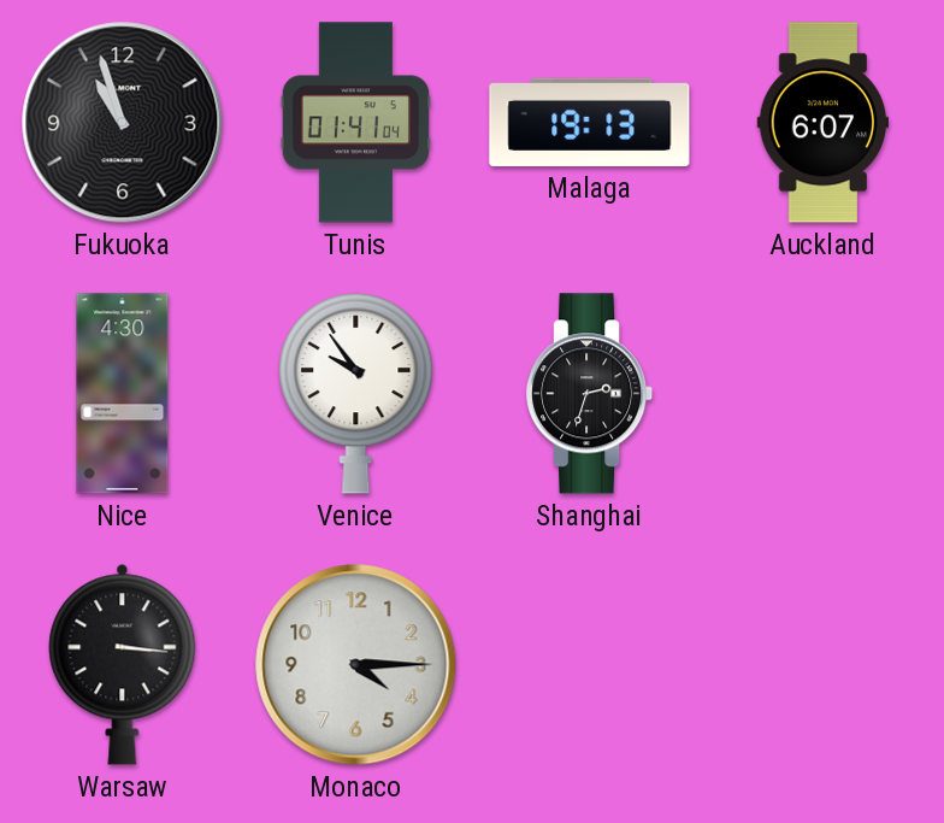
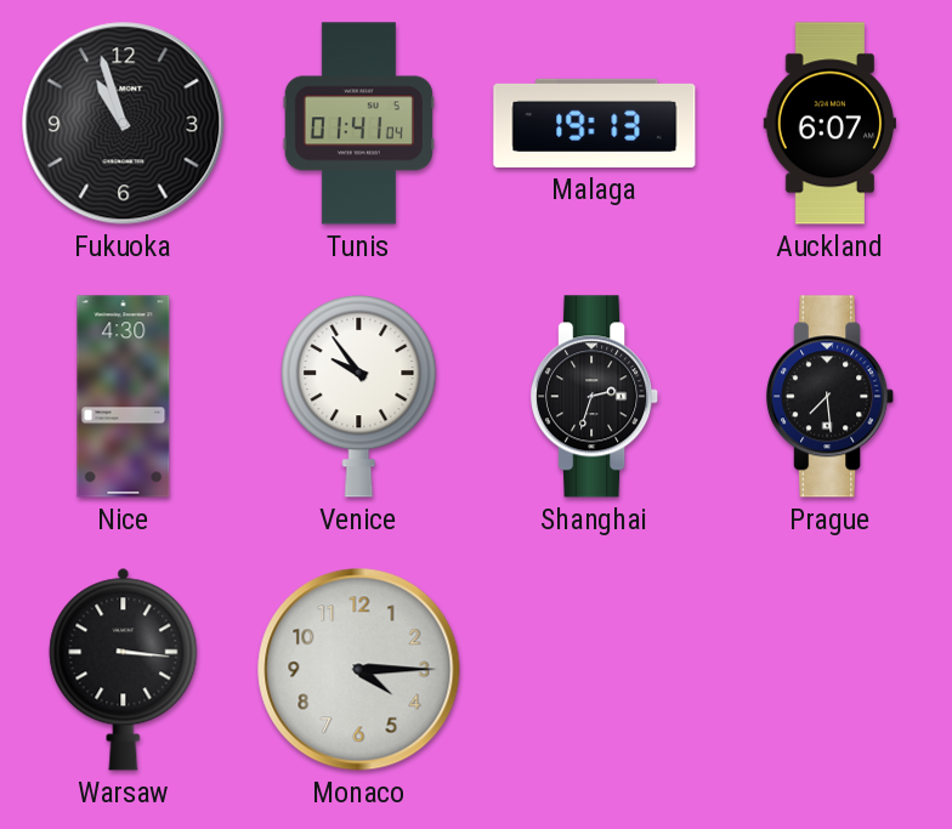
Prague: none -> 7:29
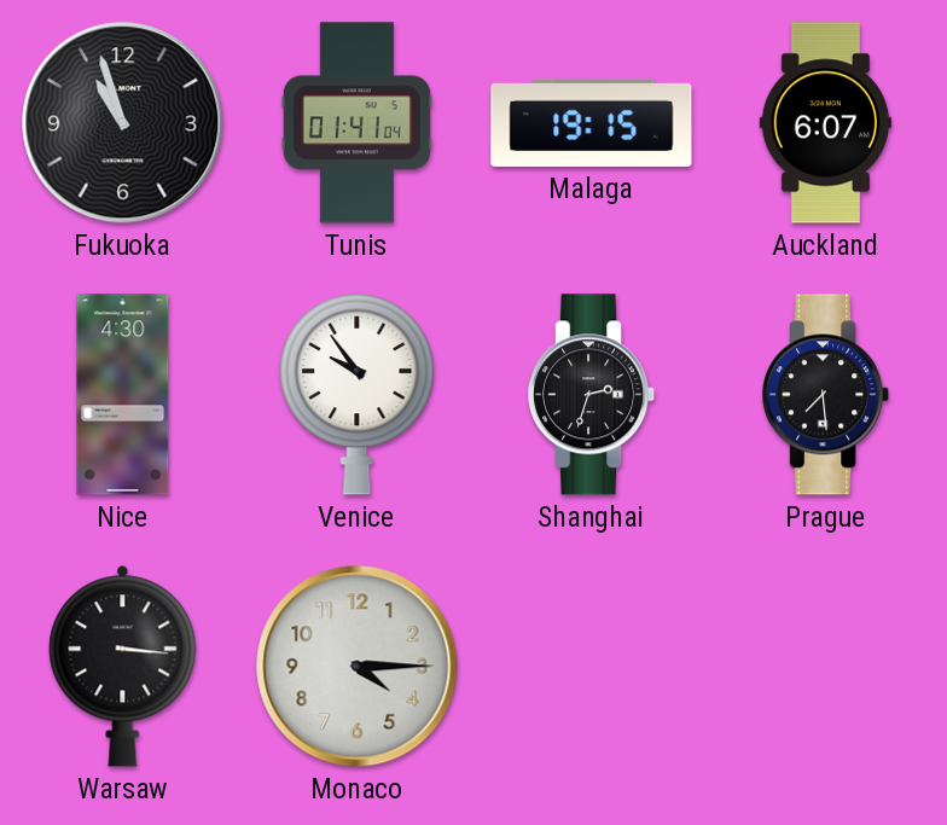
Malaga: 19:13 -> 19:15
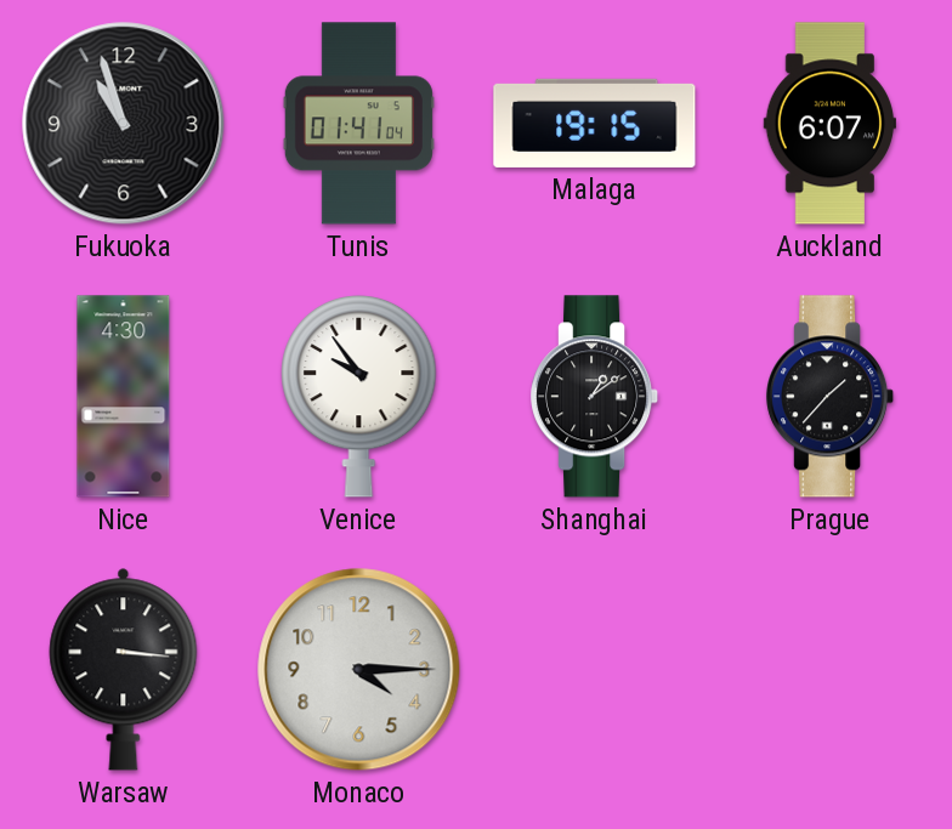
Shanghai: 2:33 -> 1:09
Prague: 7:29 -> 1:37
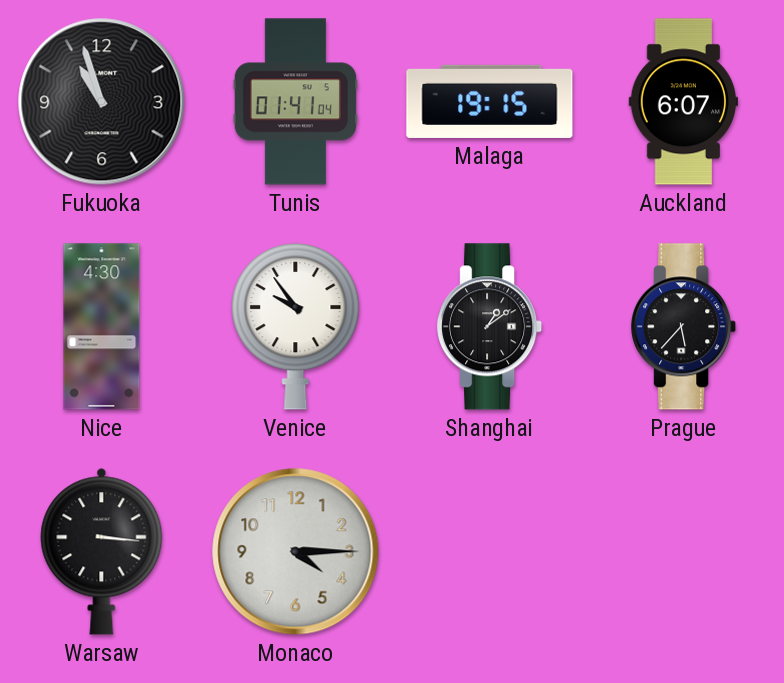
Prague: 1:37 -> 5:37
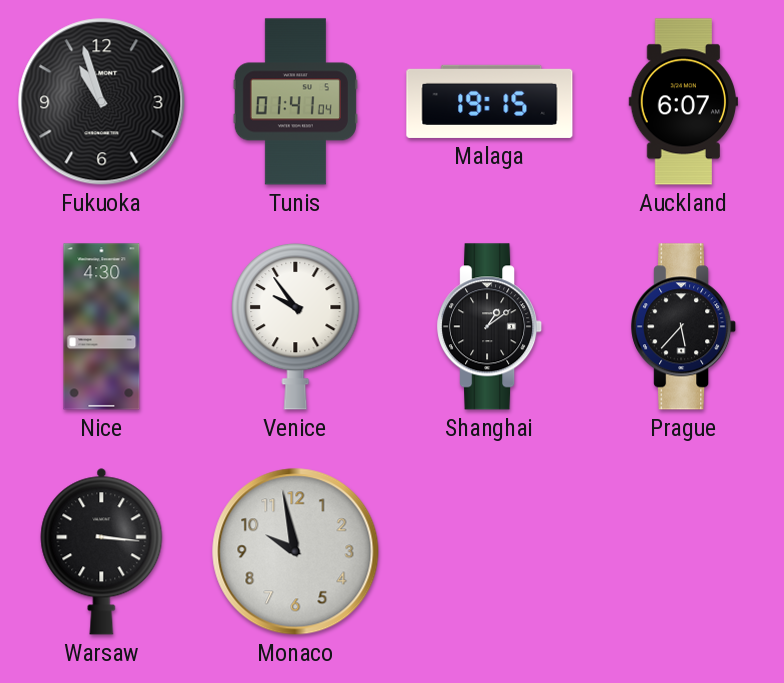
Monaco: 4:15 -> 9:58
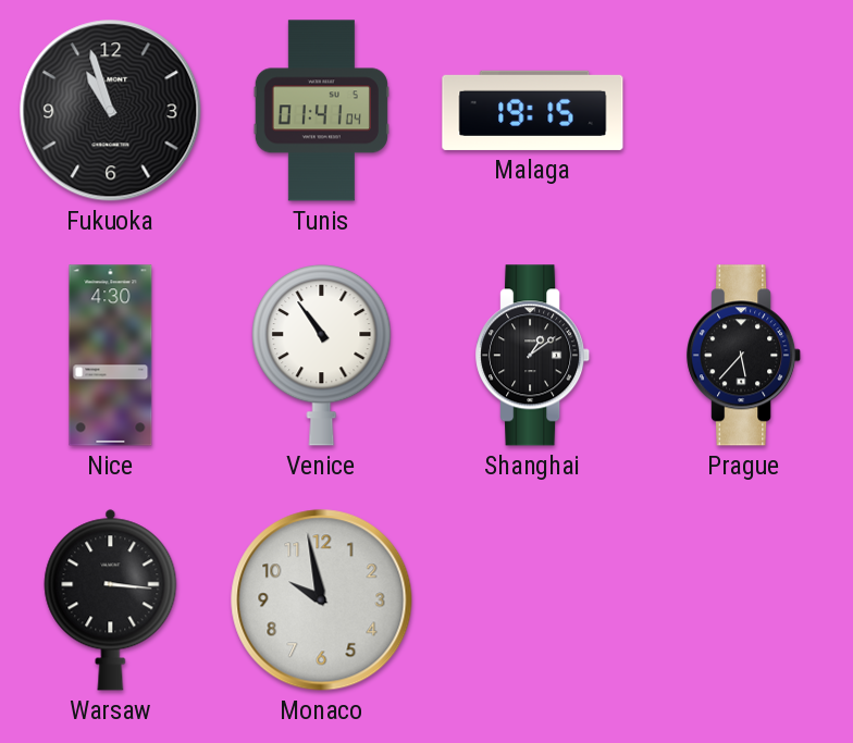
Auckland: 6:07 -> none
Venice: 9:54 -> 10:54
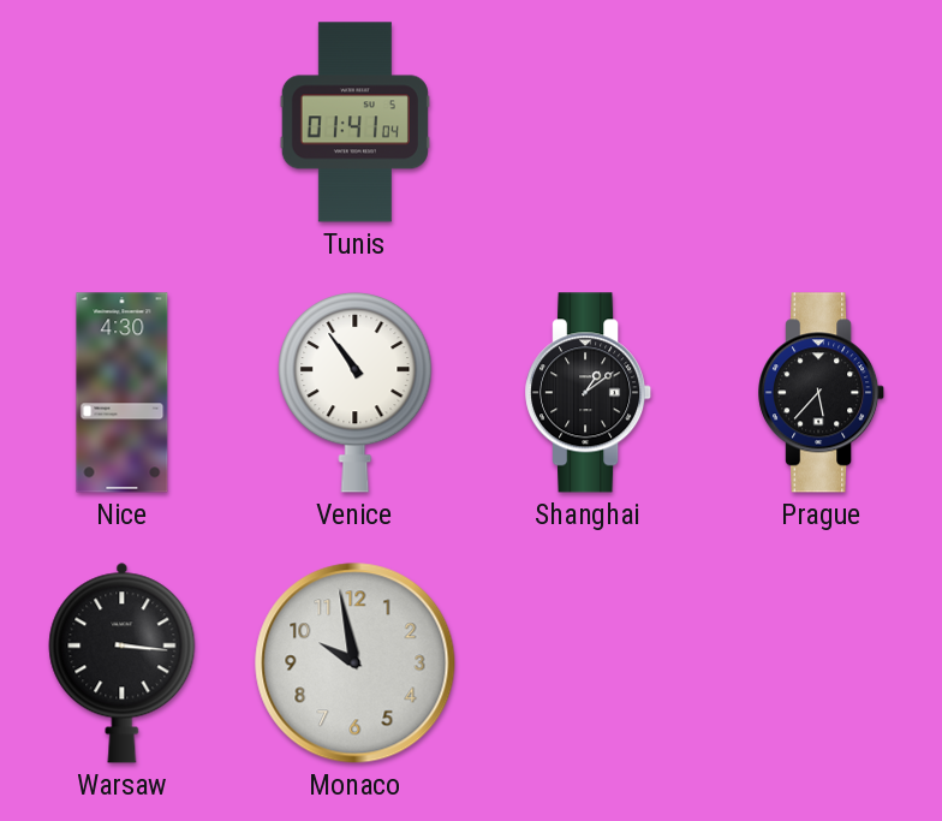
Fukuoka: 10:57 -> none
Malaga: 19:15 -> none
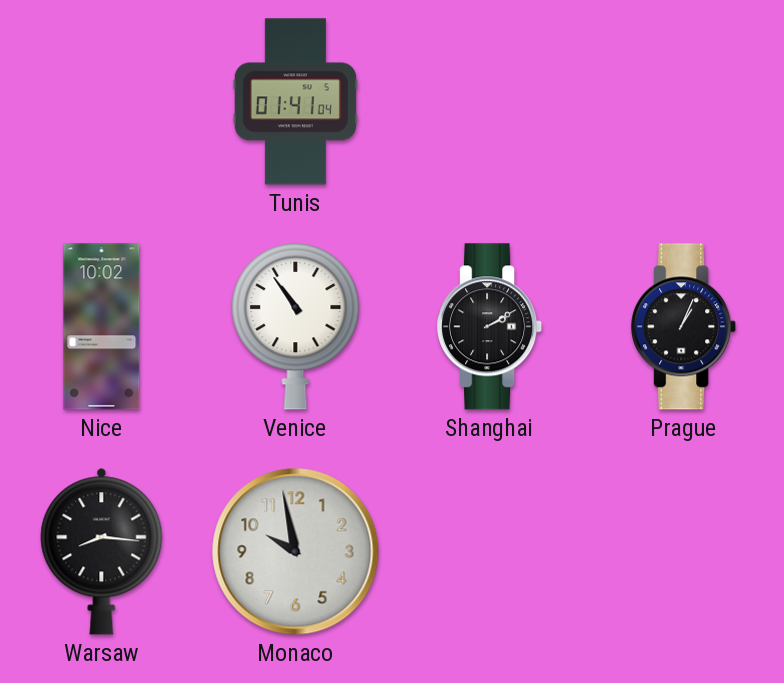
Nice: 4:30 -> 10:02
Shanghai: 1:09 -> 2:10
Prague: 5:37 -> 1:04
Warsaw: 3:16 -> 8:16
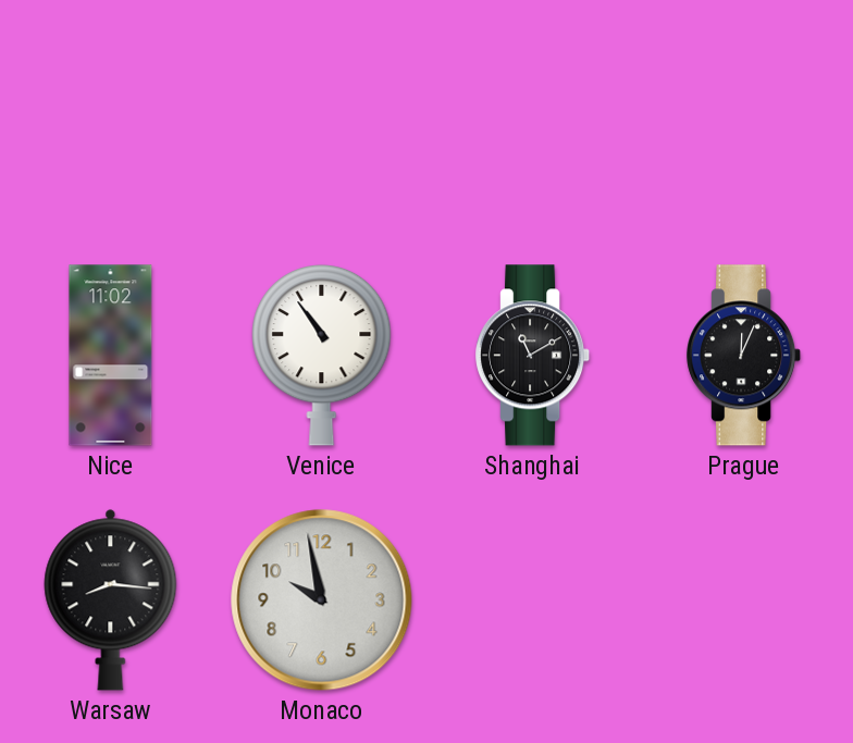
Tunis: 01:41 -> none
Nice: 10:02 -> 11:02
Shanghai: 2:10 -> 11:10
Prague: 1:04 -> 12:04
